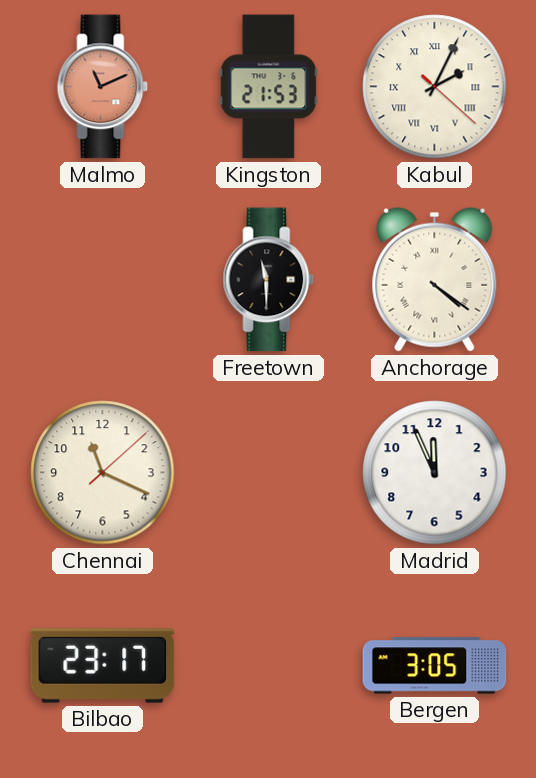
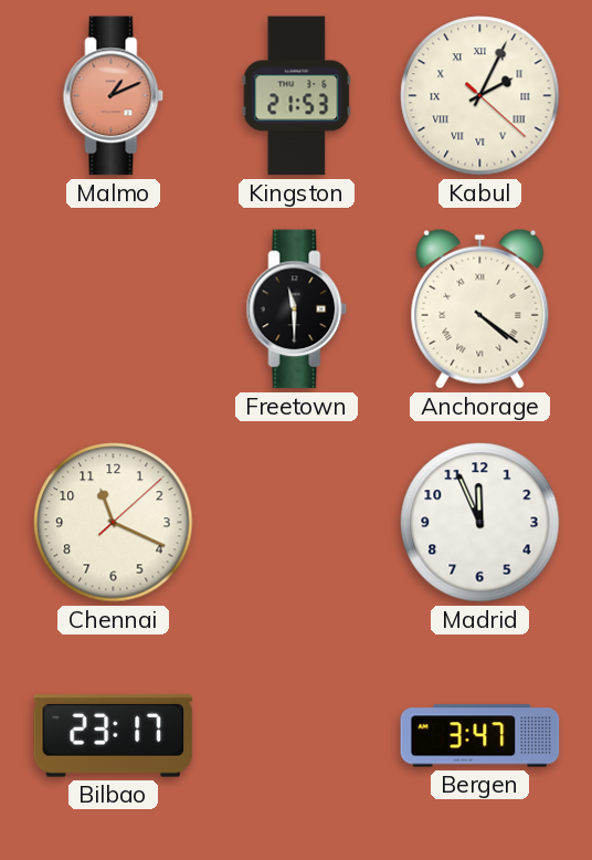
Malmo: 11:11 -> 1:11
Bergen: 3:05 -> 3:47
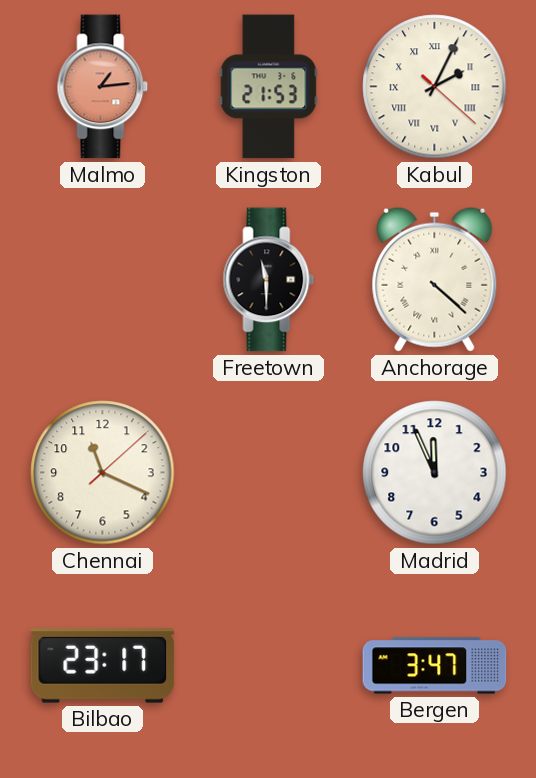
Malmo: 1:11 -> 1:14
Anchorage: 4:21 -> 4:22
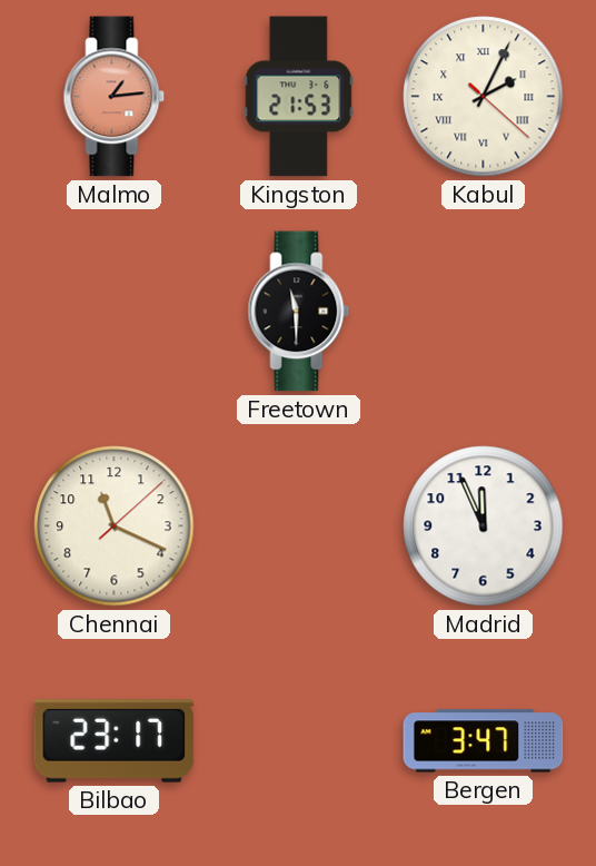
Anchorage: 4:22 -> none
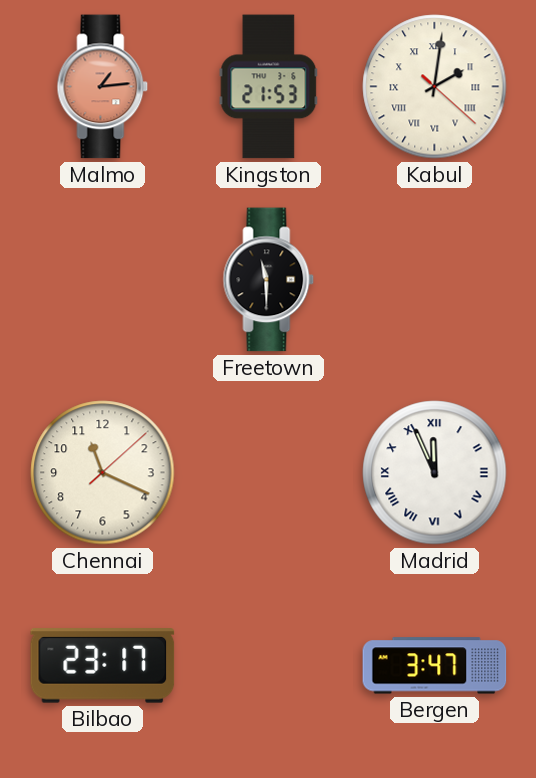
Kabul: 2:04 -> 2:01
Madrid numerals: Arabic -> Roman
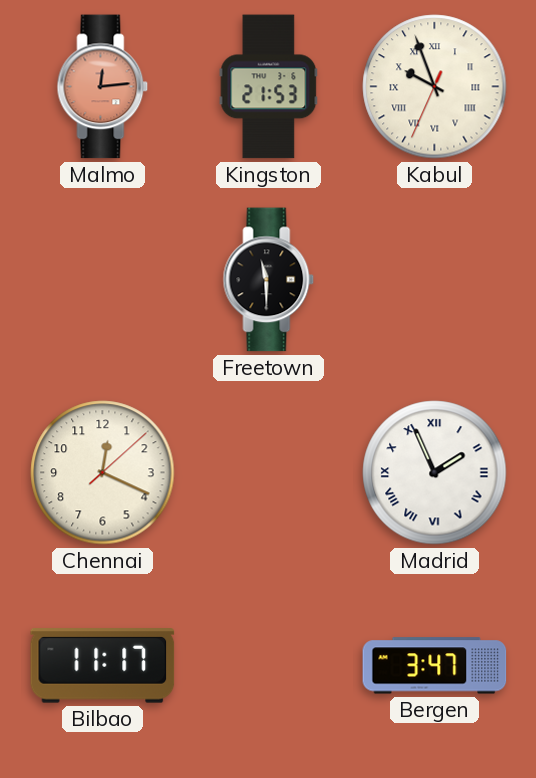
Malmo: 1:14 -> 12:14
Kabul: 2:01 -> 9:56
Chennai: 11:19 -> 12:19
Madrid: 11:56 -> 1:56
Bilbao: 23:17 -> 11:17
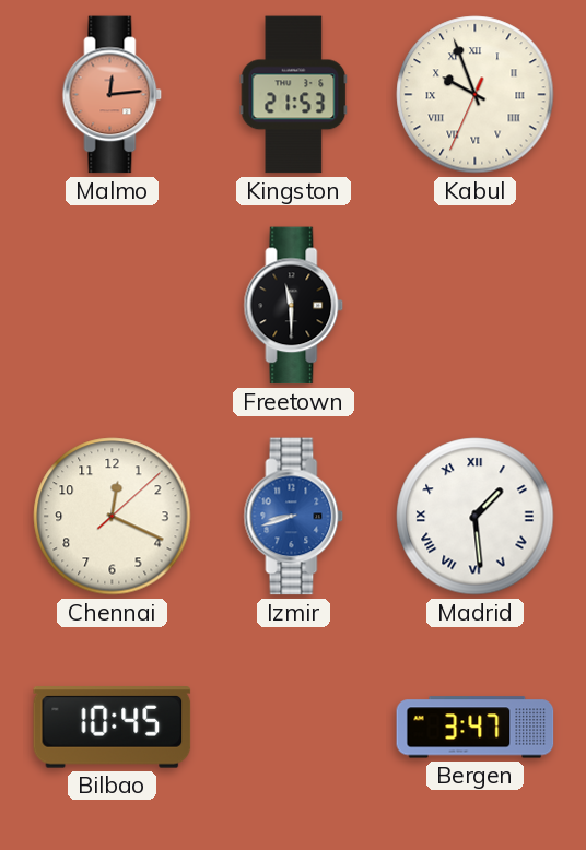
Izmir: none -> 8:42
Madrid: 1:56 -> 1:29
Bilbao: 11:17 -> 10:45
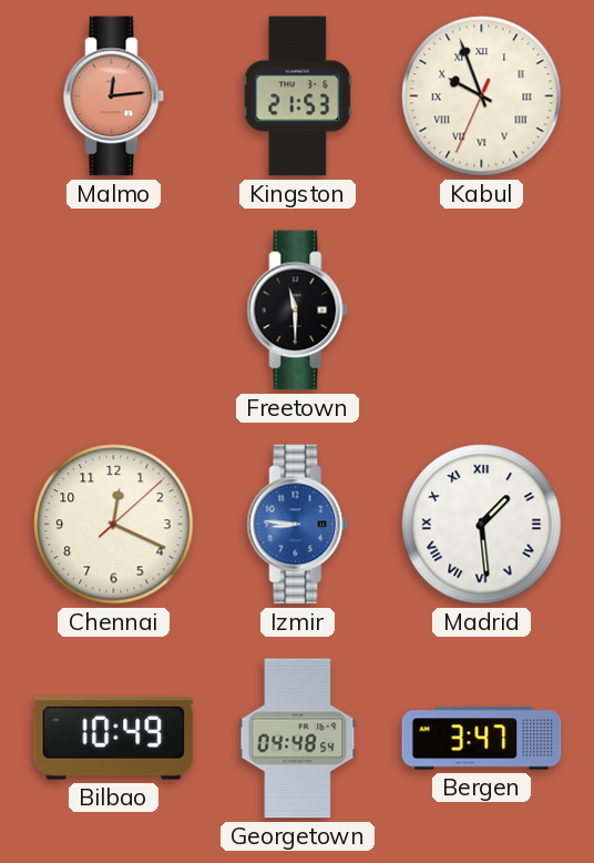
Izmir: 8:42 -> 8:46
Bilbao: 10:45 -> 10:49
Georgetown: none -> 04:48
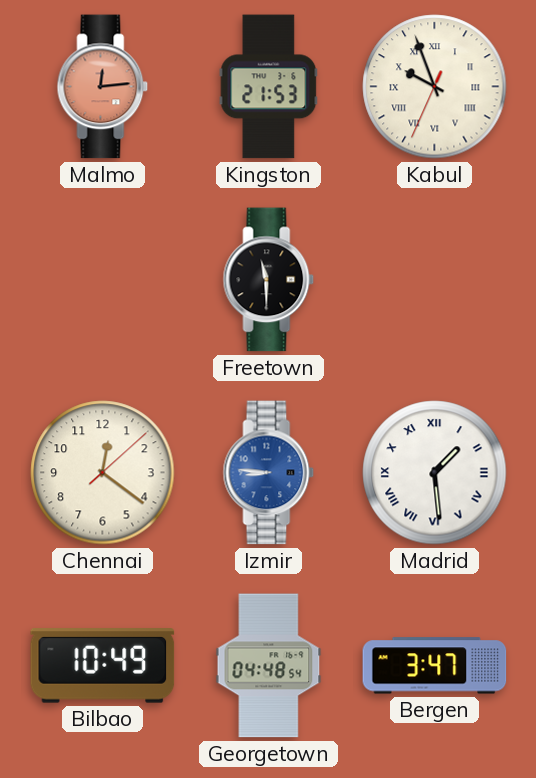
Chennai: 12:19 -> 12:21
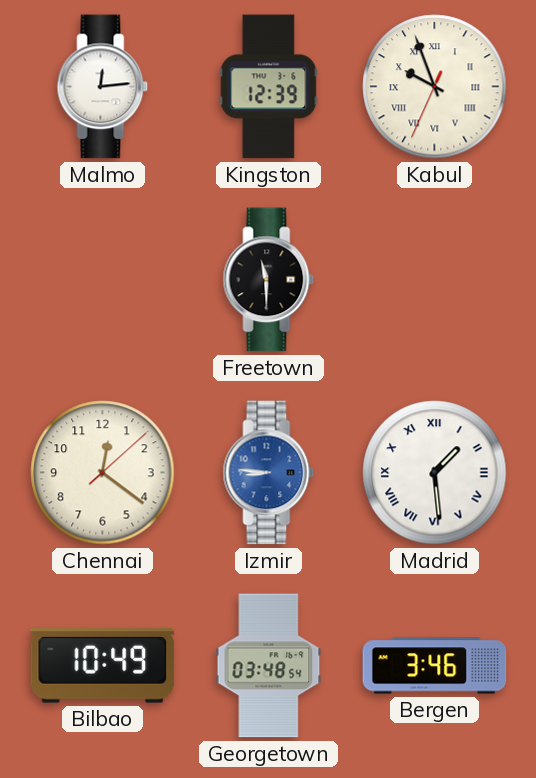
Malmo dial: salmon -> white
Kingston: 21:53 -> 12:39
Georgetown: 04:48 -> 03:48
Bergen: 3:47 -> 3:46
